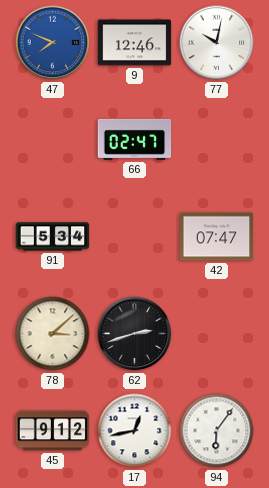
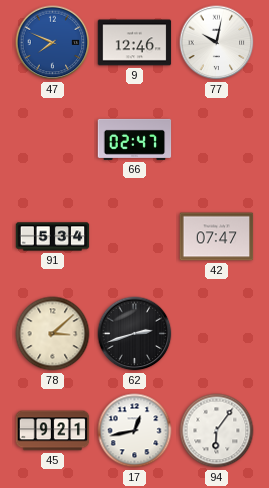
45: 9:12 -> 9:21
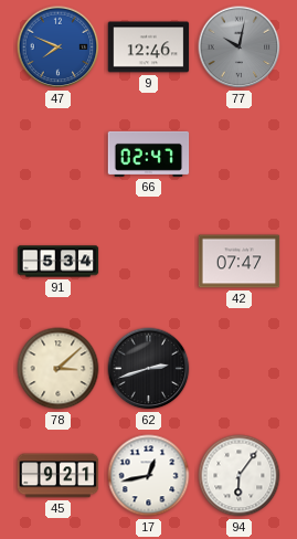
77 dial: white -> grey
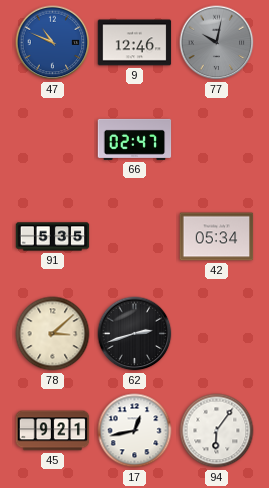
47: 7:49 -> 10:49
91: 5:34 -> 5:35
42: 07:47 -> 05:34
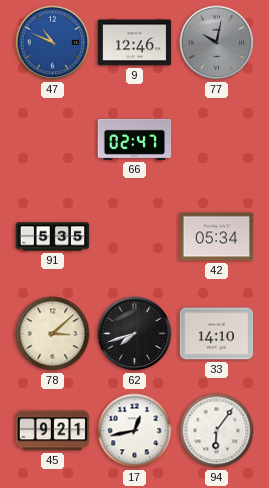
62: 2:42 -> 7:42
33: none -> 14:10
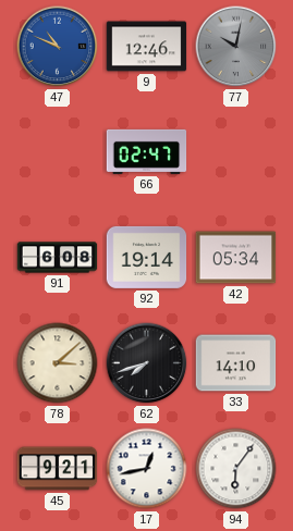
91: 5:35 -> 6:08
92: none -> 19:14
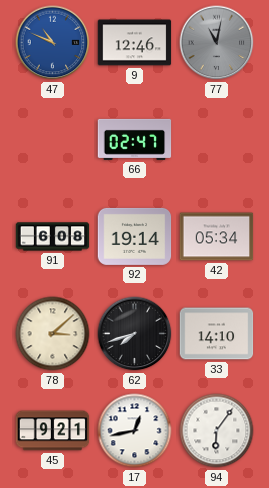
77: 10:02 -> 11:02
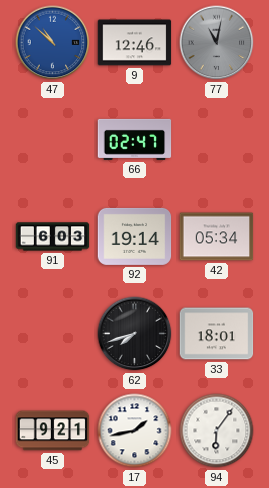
47: 10:49 -> 10:52
91: 6:08 -> 6:03
78: 3:08 -> none
33: 14:10 -> 18:01
17: 12:43 -> 1:43
